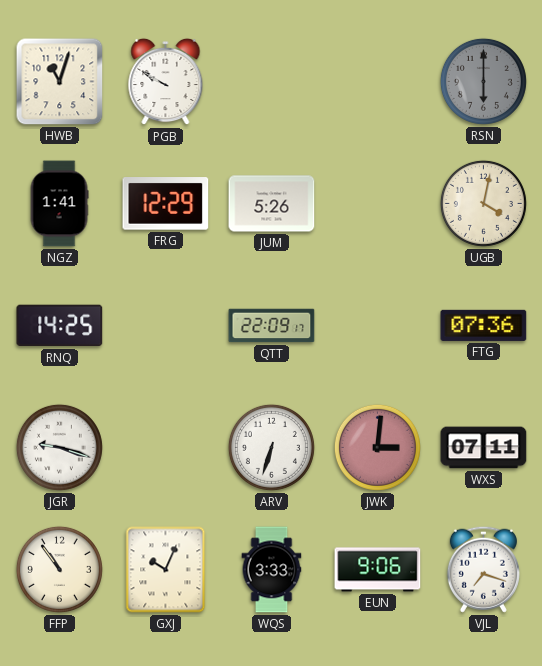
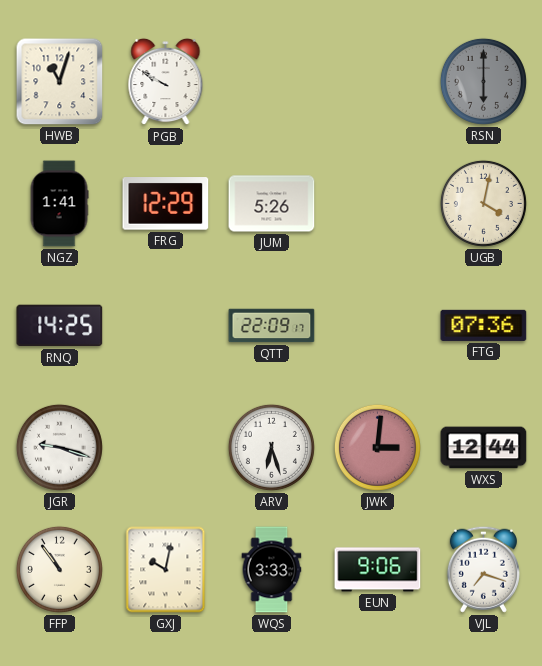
ARV: 6:33 -> 6:27
WXS: 07:11 -> 12:44
GXJ: 10:04 -> 10:02
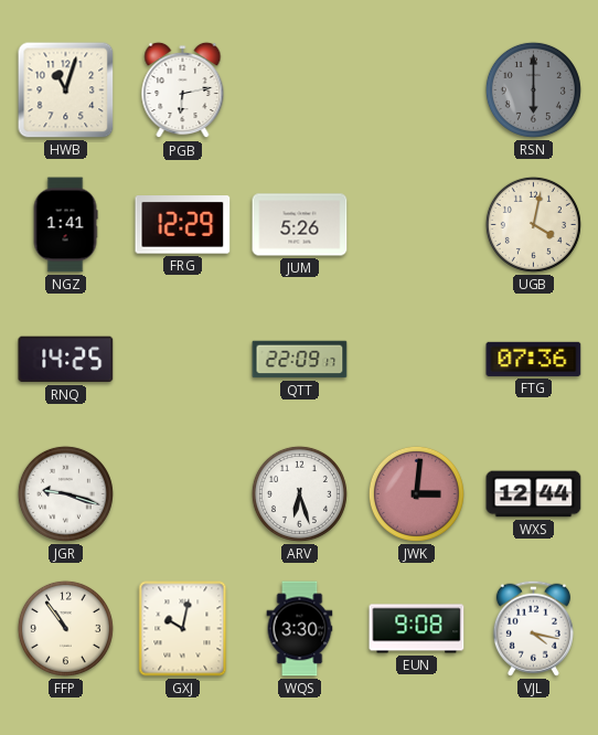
PGB: 9:50 -> 6:13
WQS: 3:33 -> 3:30
EUN: 9:06 -> 9:08
VJL: 7:18 -> 4:17
